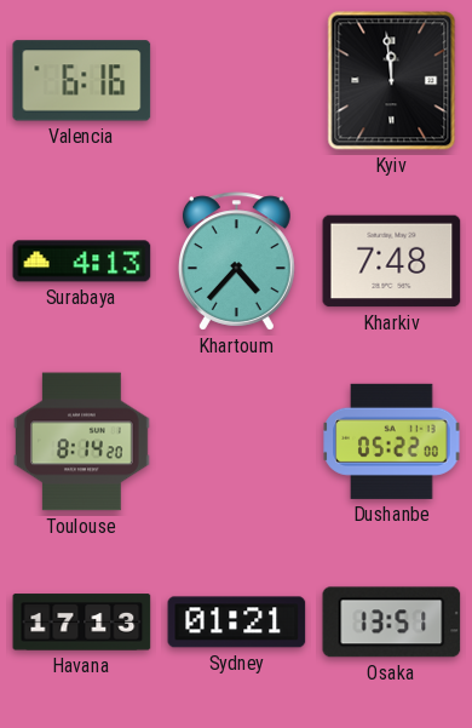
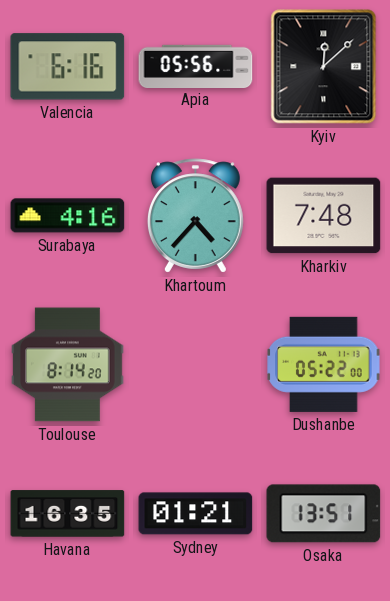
Apia: none -> 05:56
Kyiv: 11:59 -> 12:08
Surabaya: 4:13 -> 4:16
Havana: 17:13 -> 16:35
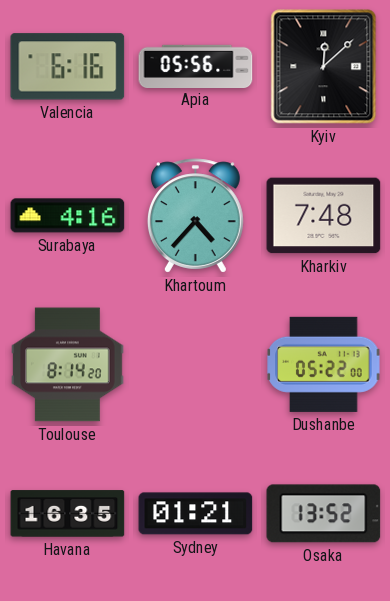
Osaka: 13:51 -> 13:52
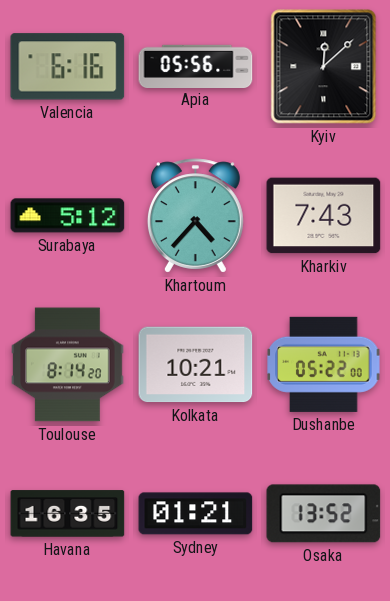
Surabaya: 4:16 -> 5:12
Kharkiv: 7:48 -> 7:43
Kolkata: none -> 10:21
